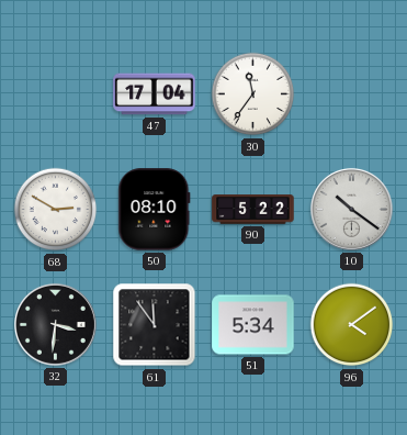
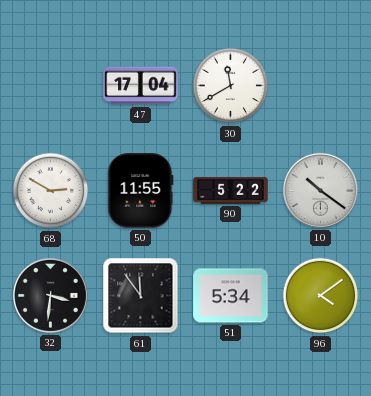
30: 11:36 -> 11:40
50: 08:10 -> 11:55
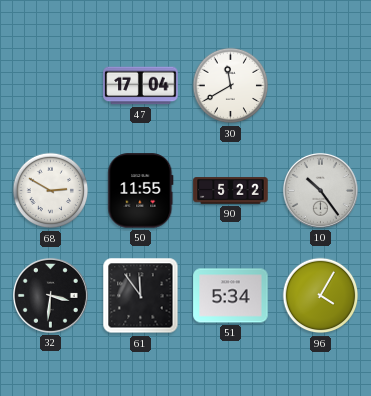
10: 10:21 -> 10:24
96: 4:09 -> 4:05
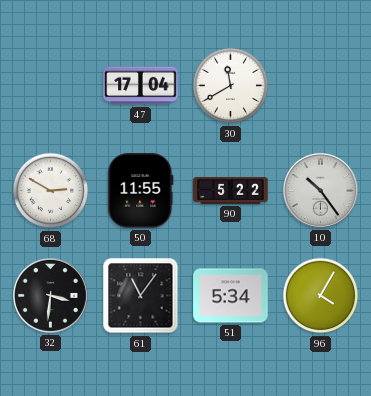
61: 11:54 -> 11:06
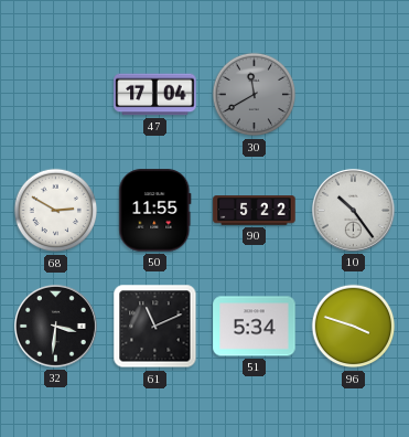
30 dial: white -> grey
61: 11:06 -> 11:11
96: 4:05 -> 3:48
